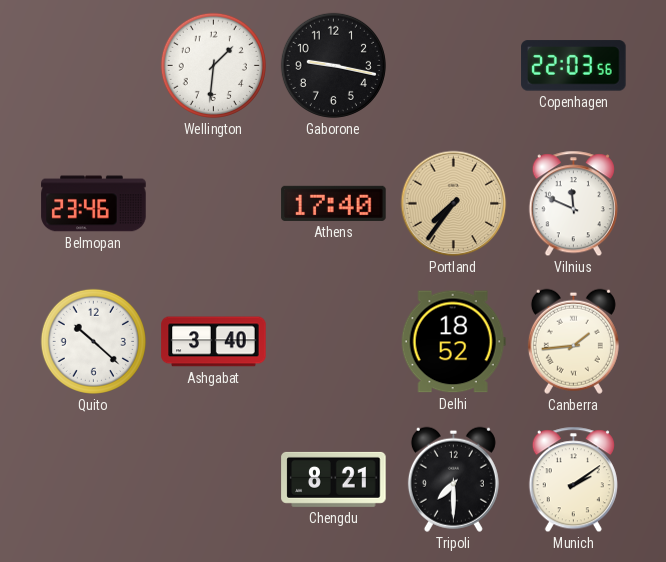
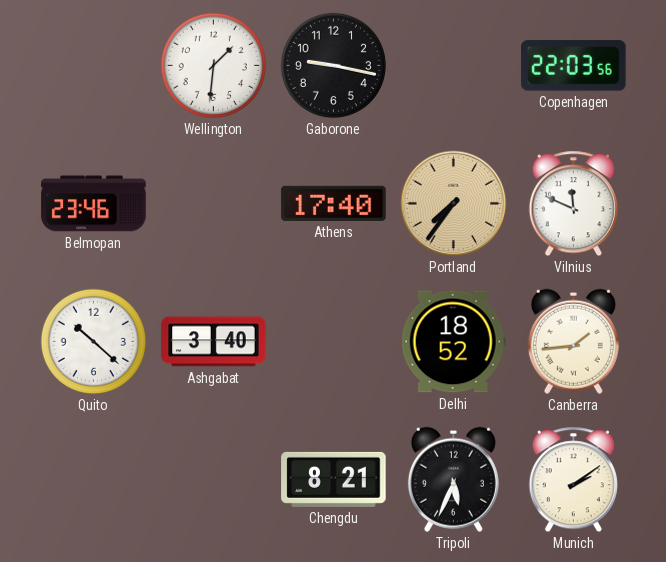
Tripoli: 7:30 -> 5:34
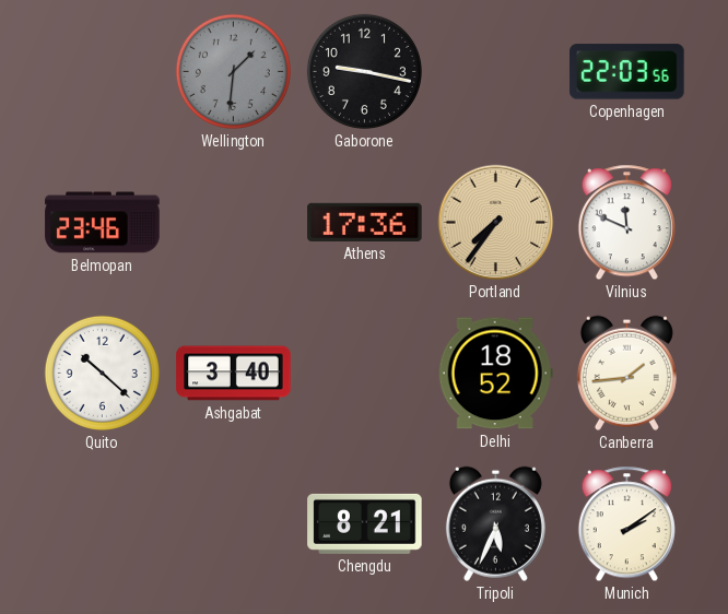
Wellington dial: white -> grey
Athens: 17:40 -> 17:36
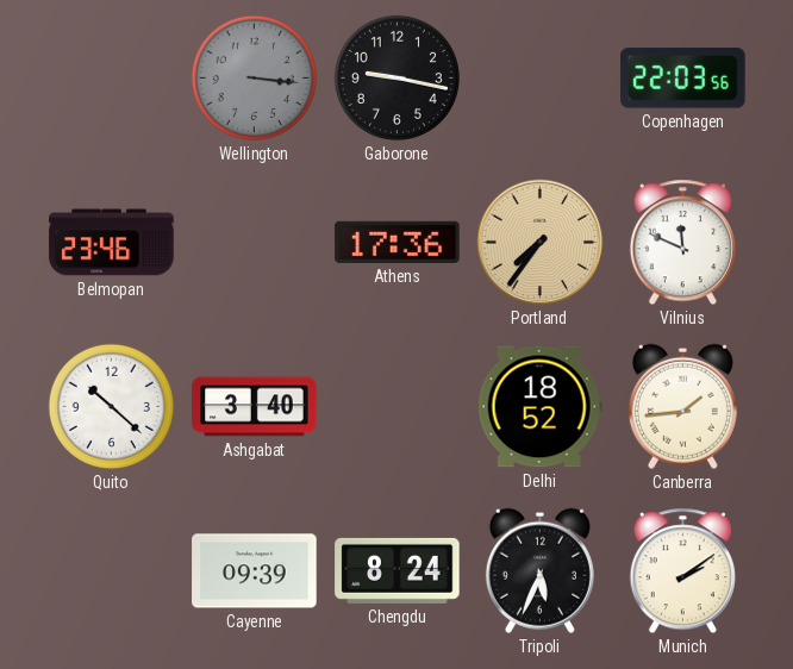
Wellington: 1:31 -> 3:16
Cayenne: none -> 09:39
Chengdu: 8:21 -> 8:24
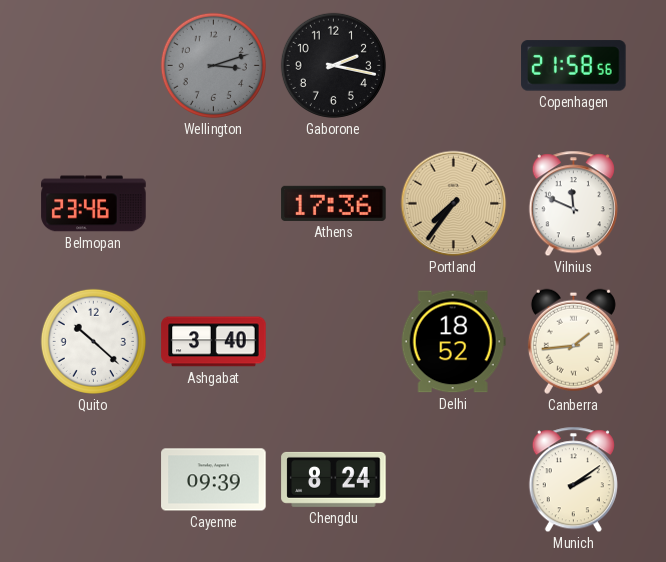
Wellington: 3:16 -> 3:12
Gaborone: 9:17 -> 2:17
Copenhagen: 22:03 -> 21:58
Tripoli: 5:34 -> none
